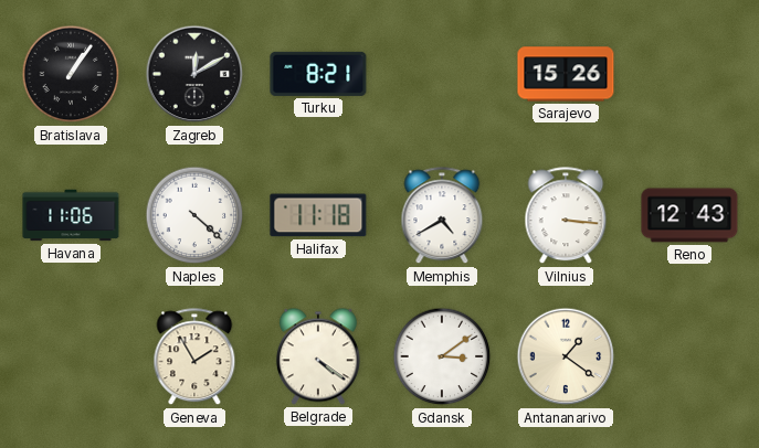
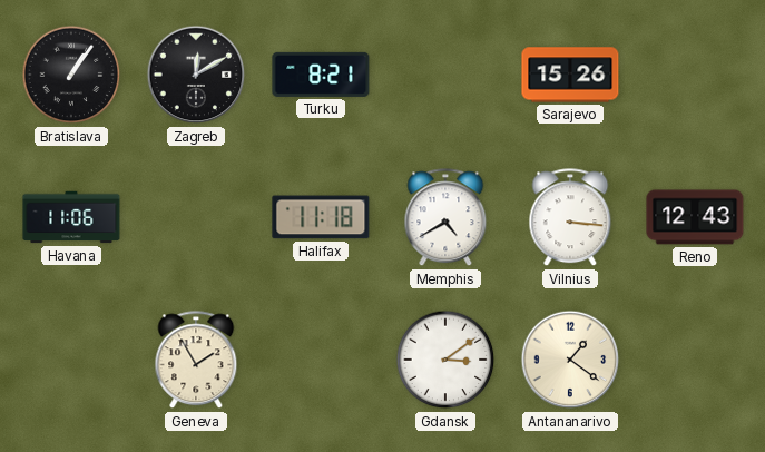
Naples: 4:22 -> none
Belgrade: 4:21 -> none
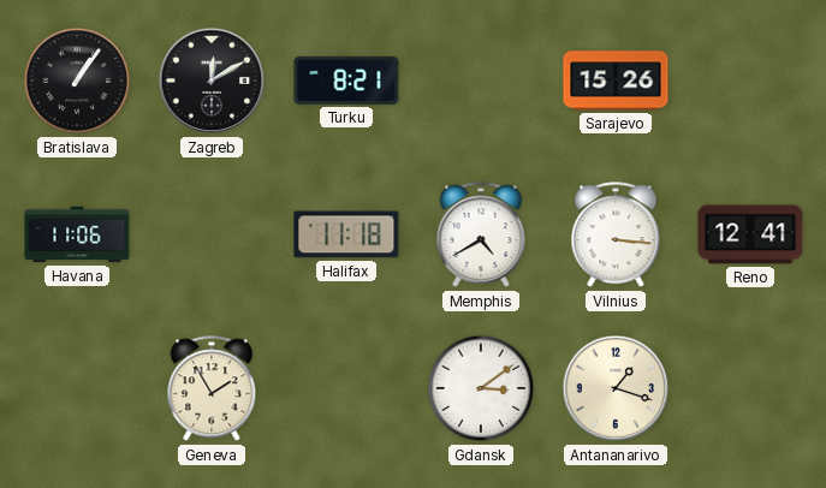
Reno: 12:43 -> 12:41
Antananarivo: 1:21 -> 1:18
